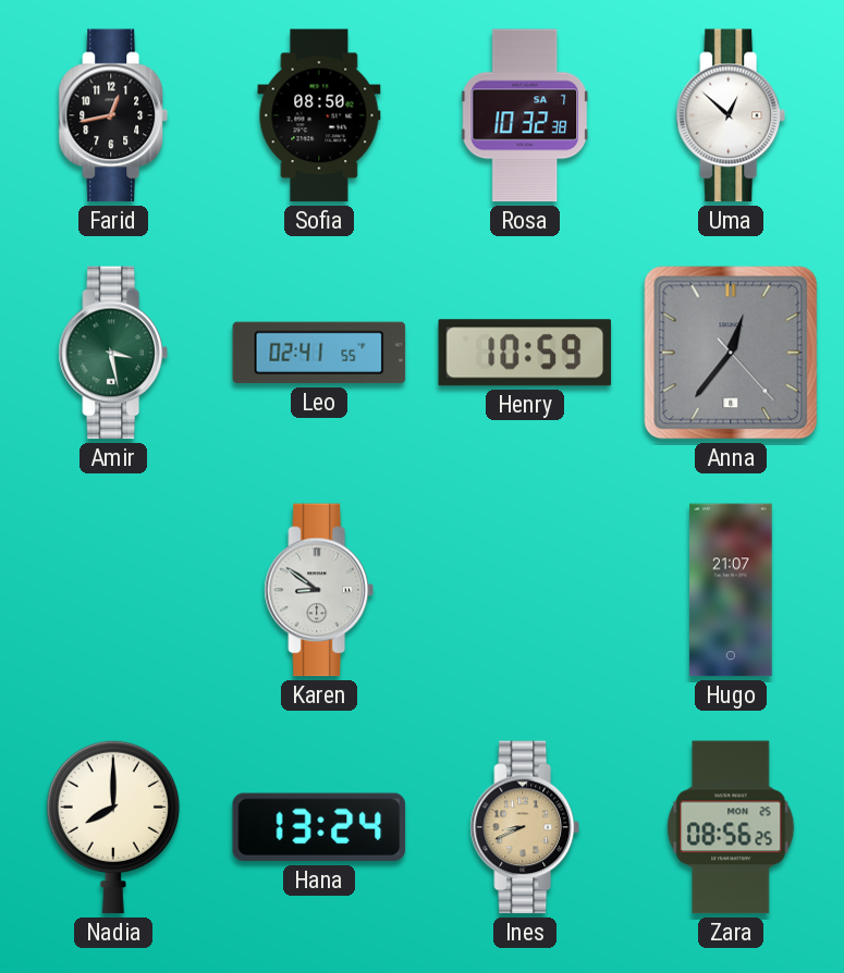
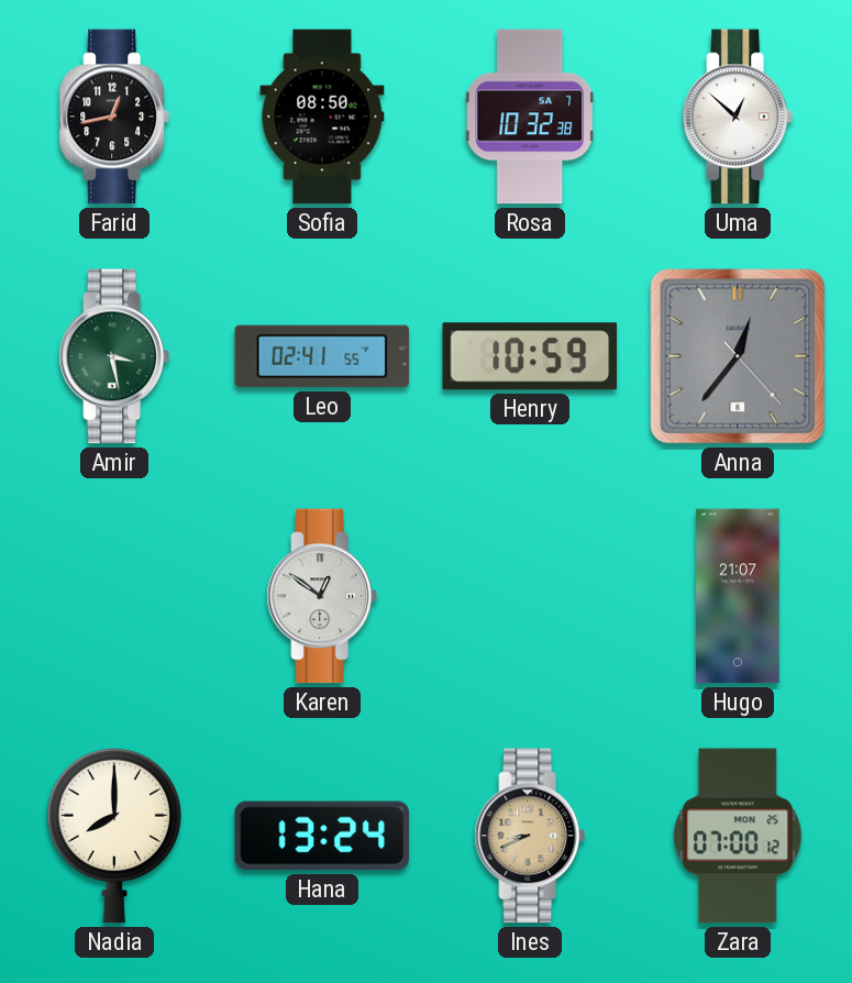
Karen: 8:51 -> 12:51
Zara: 08:56 -> 07:00
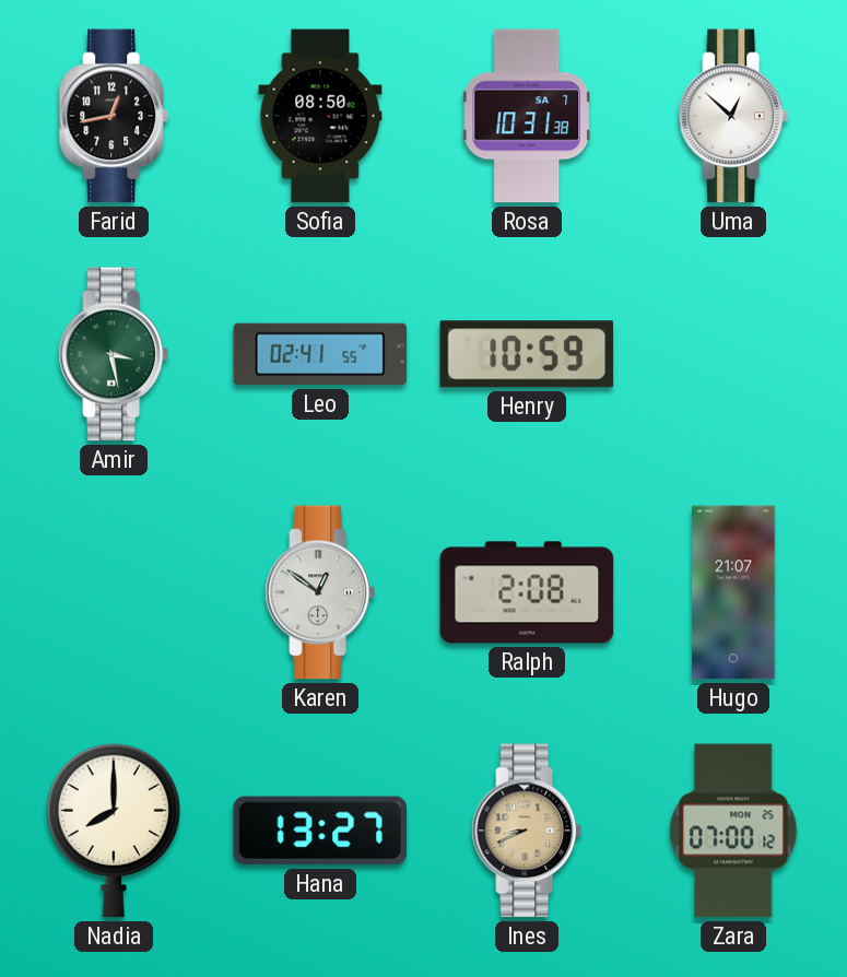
Rosa: 10:32 -> 10:31
Anna: 12:36 -> none
Ralph: none -> 2:08
Hana: 13:24 -> 13:27
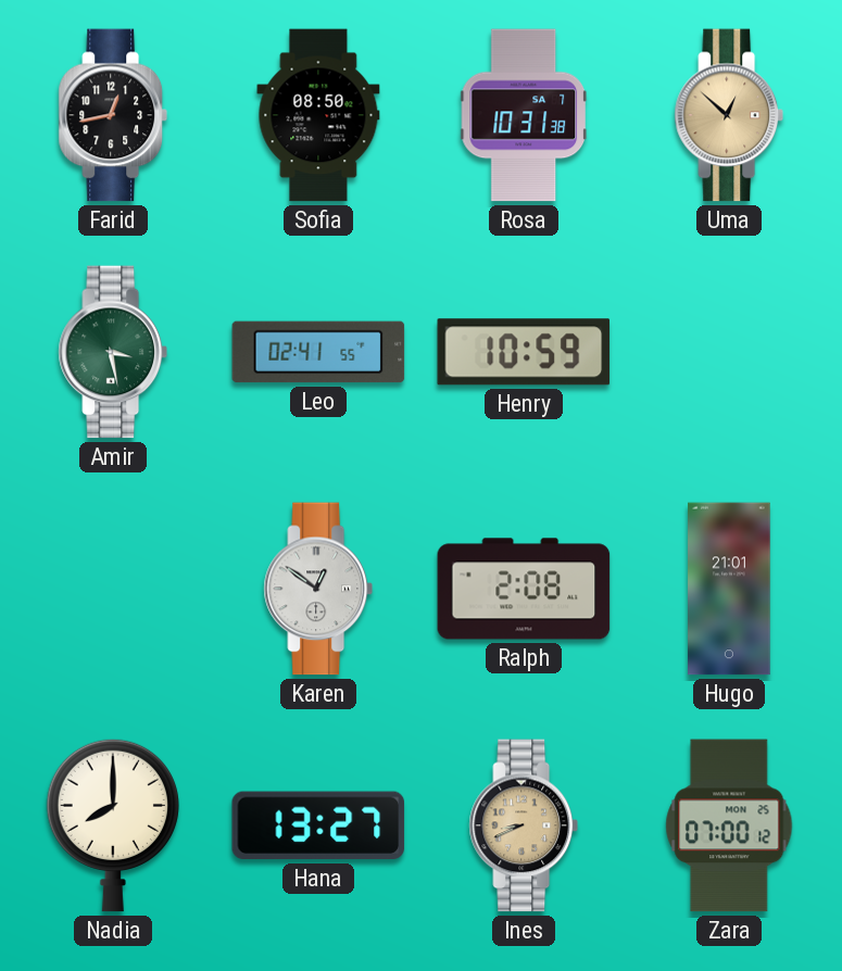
Uma dial: white -> champagne
Hugo: 21:07 -> 21:01
